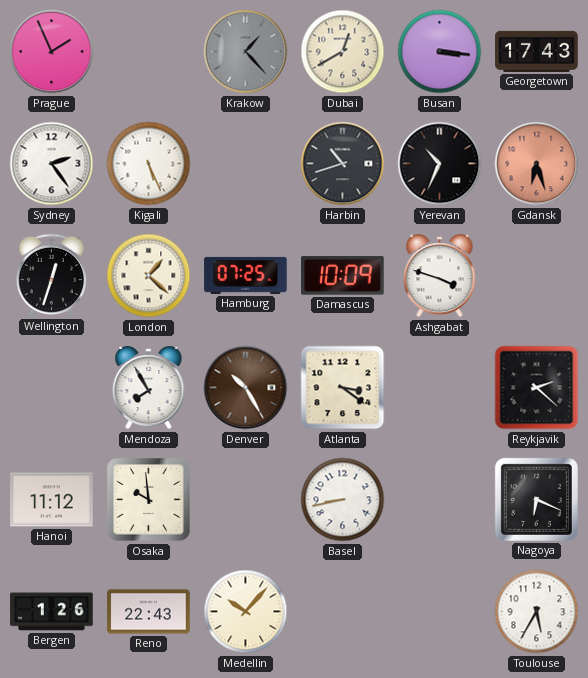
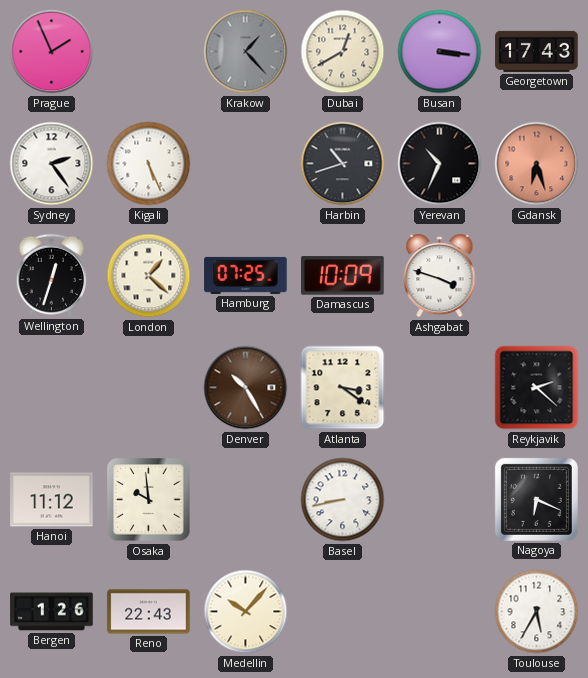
Mendoza: 7:55 -> none
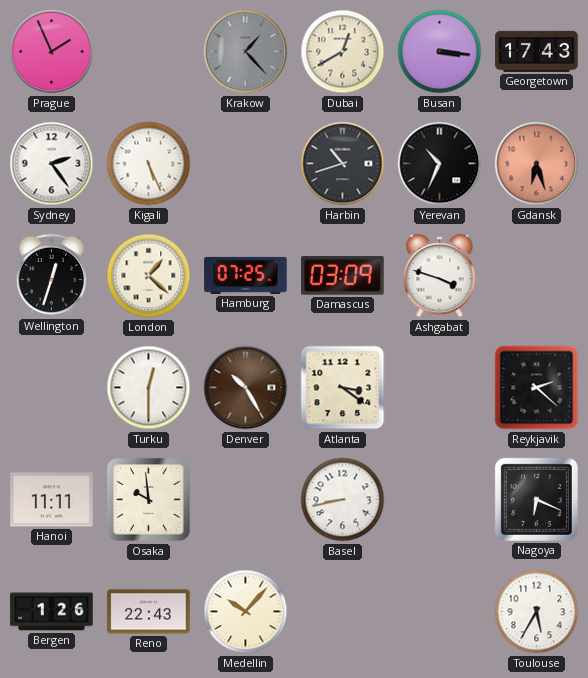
Damascus: 10:09 -> 03:09
Turku: none -> 12:30
Hanoi: 11:12 -> 11:11
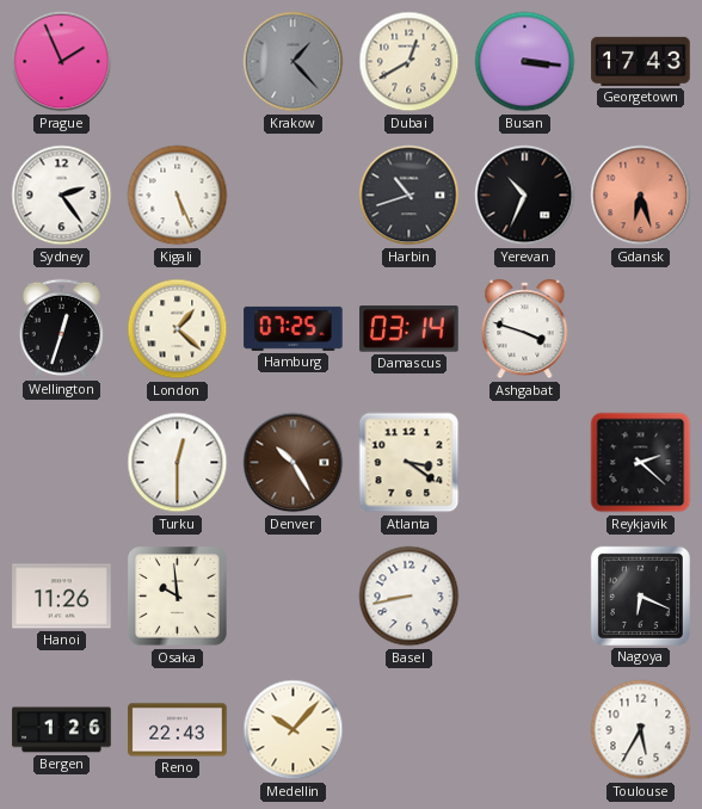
Damascus: 03:09 -> 03:14
Hanoi: 11:11 -> 11:26
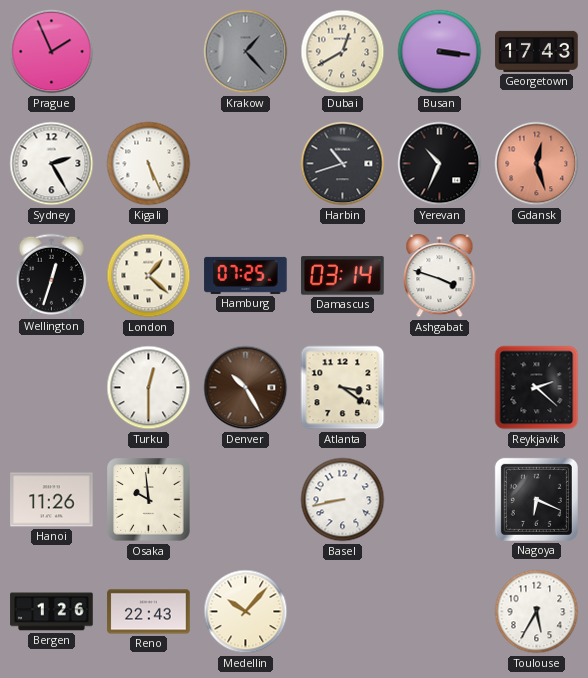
Sydney: 2:24 -> 2:25
Gdansk: 6:27 -> 12:27
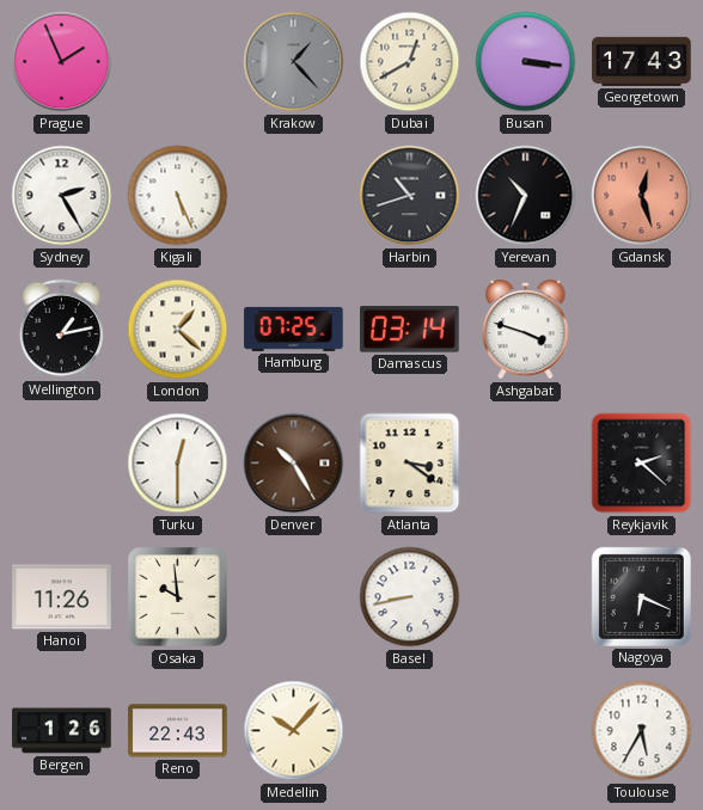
Wellington: 12:33 -> 1:13
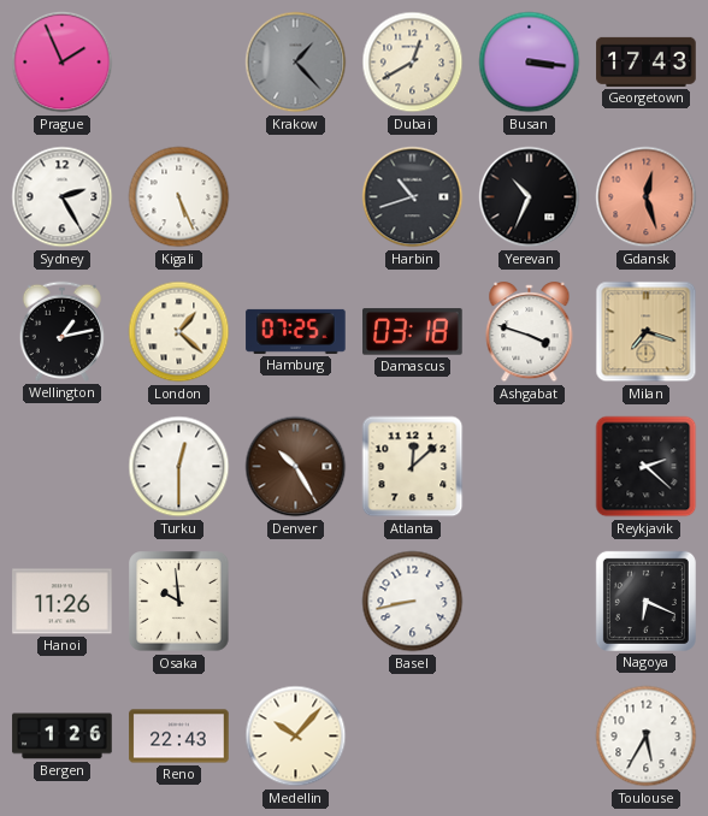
Damascus: 03:14 -> 03:18
Milan: none -> 7:18
Atlanta: 3:21 -> 12:08
